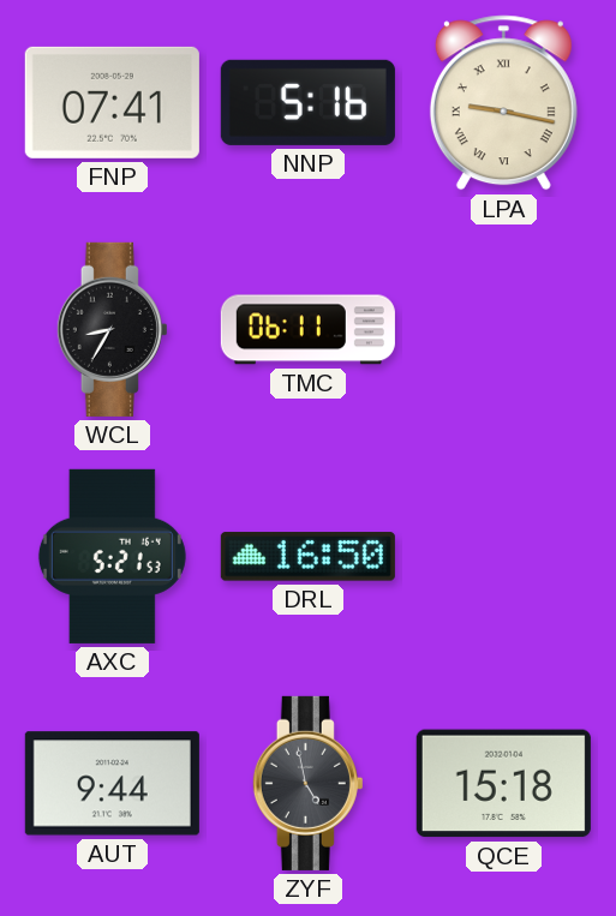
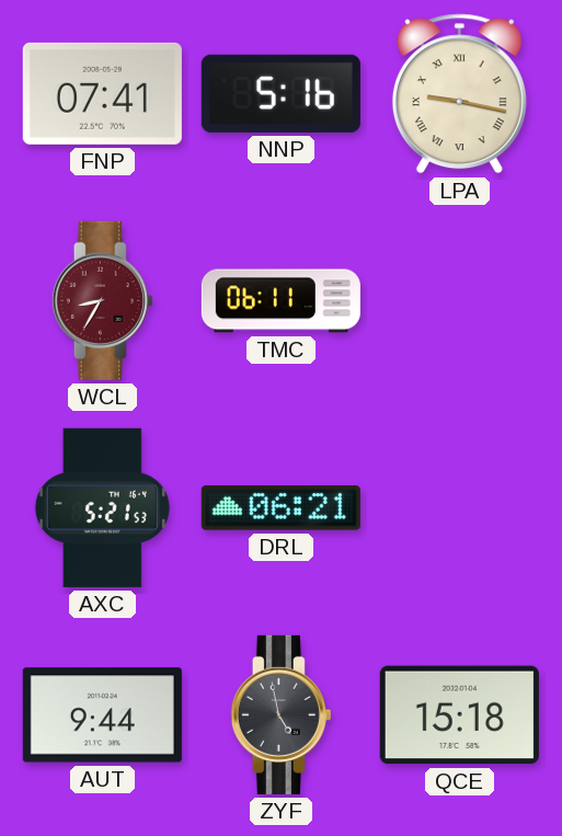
WCL dial: black -> burgundy
DRL: 16:50 -> 06:21
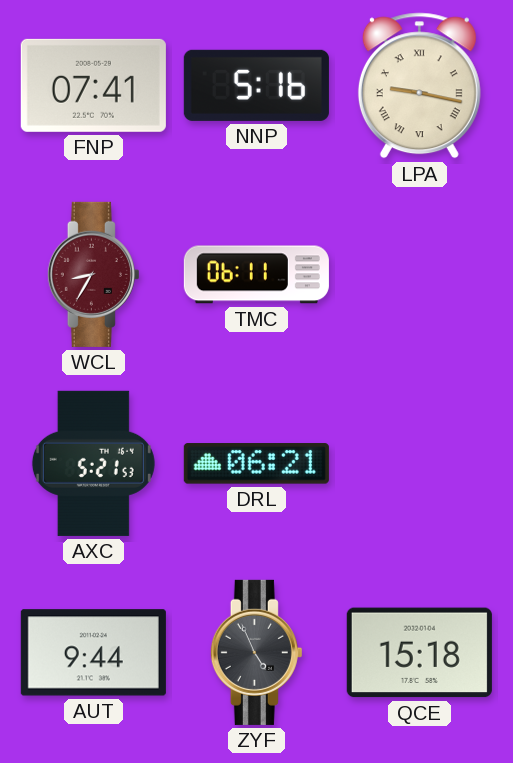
ZYF: 4:58 -> 4:56
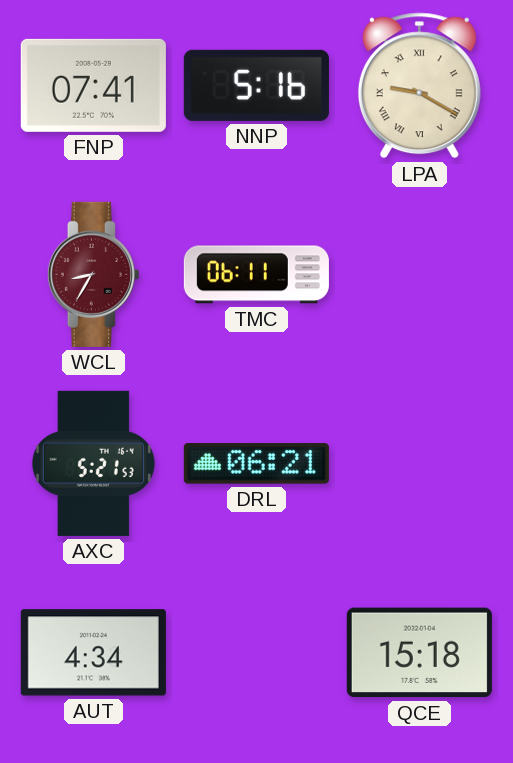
LPA: 9:17 -> 9:20
AUT: 9:44 -> 4:34
ZYF: 4:56 -> none
